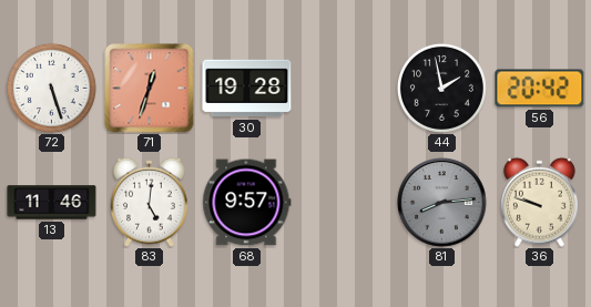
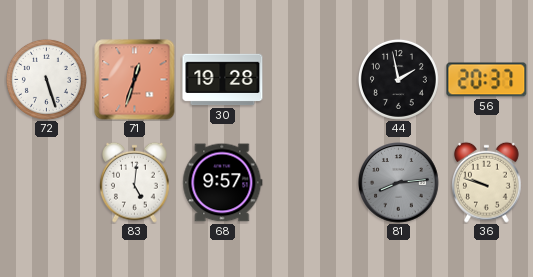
56: 20:42 -> 20:37
13: 11:46 -> none
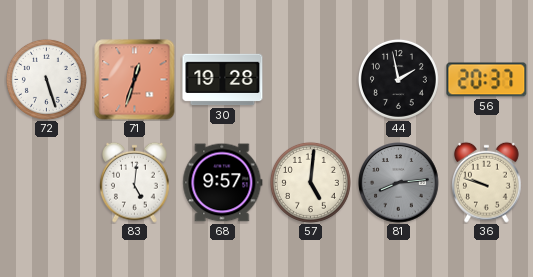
57: none -> 5:01
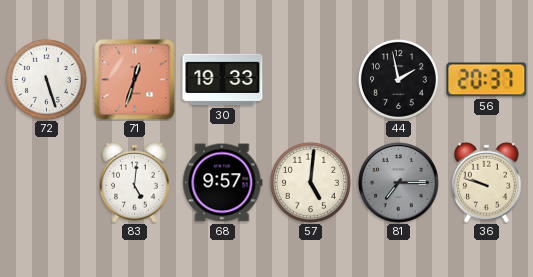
30: 19:28 -> 19:33
81: 8:14 -> 7:15
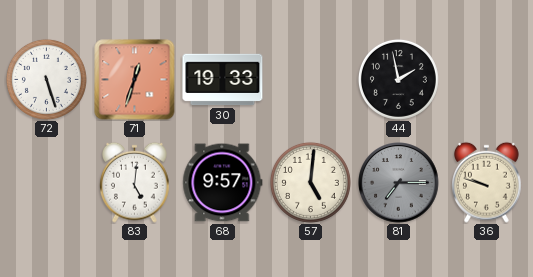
56: 20:37 -> none
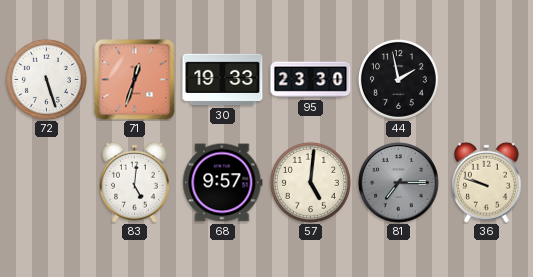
95: none -> 23:30
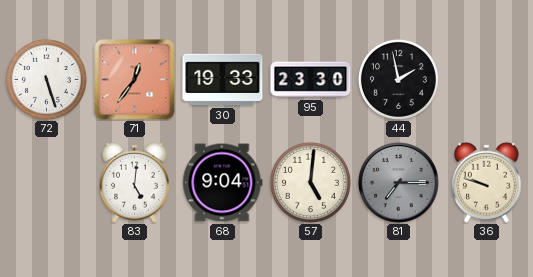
71: 12:33 -> 12:36
68: 9:57 -> 9:04
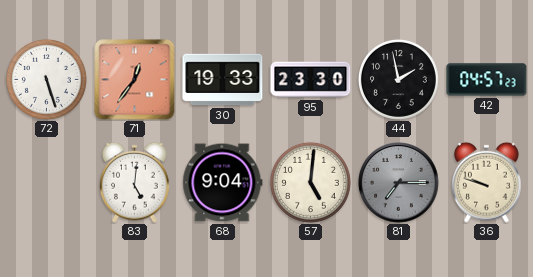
42: none -> 04:57
